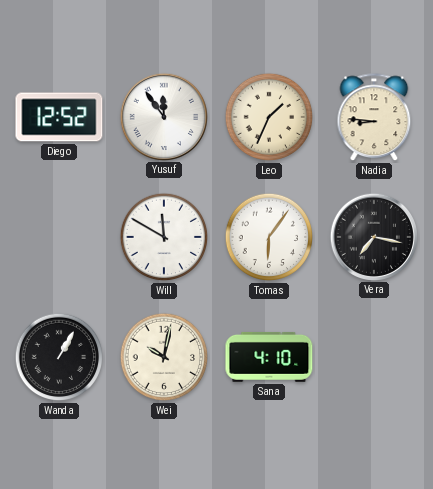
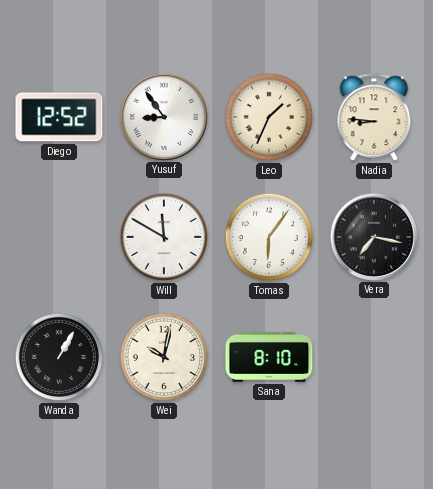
Yusuf: 11:54 -> 8:54
Sana: 4:10 -> 8:10
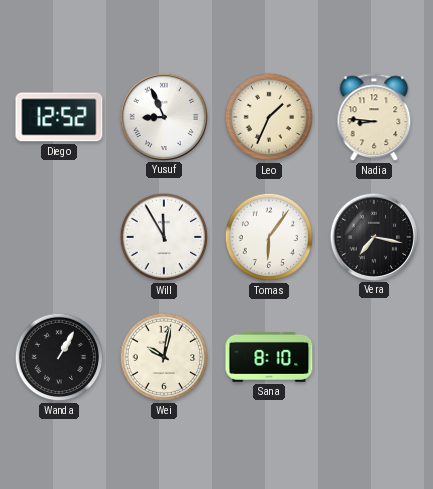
Yusuf: 8:54 -> 8:56
Will: 11:50 -> 11:55
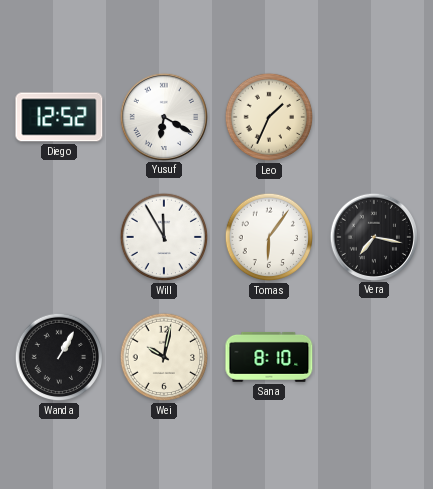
Yusuf: 8:56 -> 6:20
Nadia: 8:46 -> none
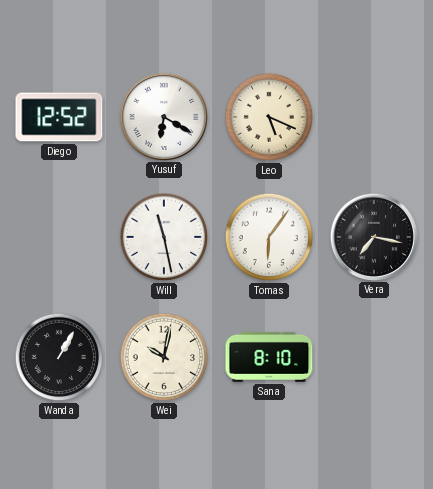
Leo: 1:34 -> 5:19
Will: 11:55 -> 11:28
